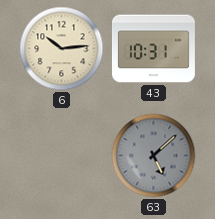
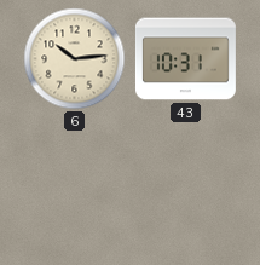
63: 5:08 -> none
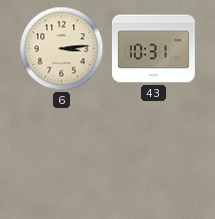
6: 10:14 -> 3:14
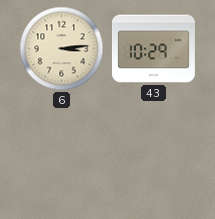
43: 10:31 -> 10:29
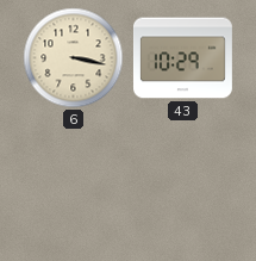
6: 3:14 -> 3:17
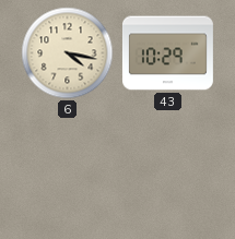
6: 3:17 -> 4:17
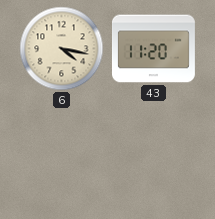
43: 10:29 -> 11:20
